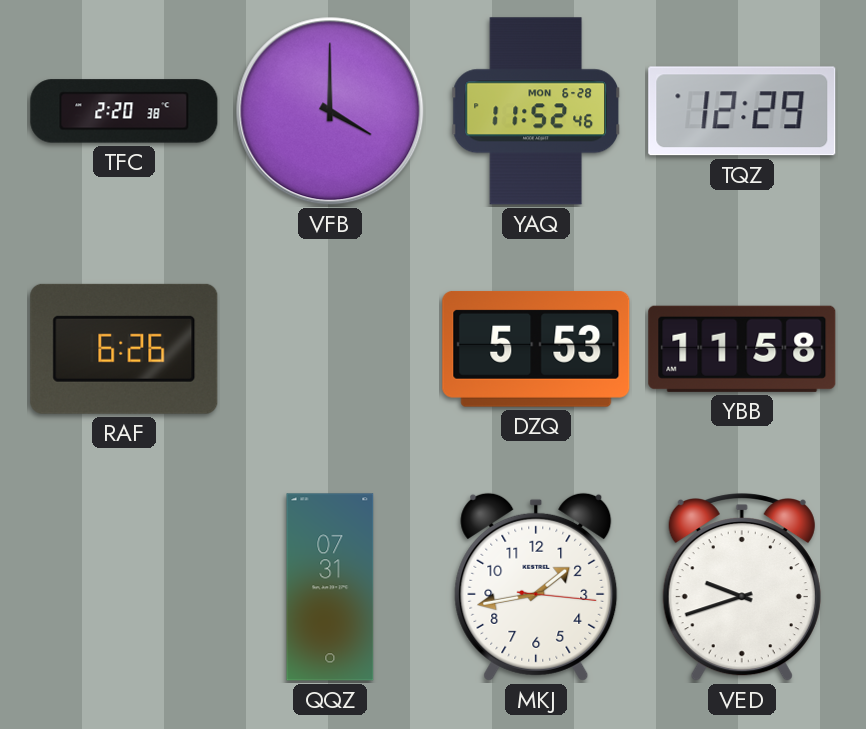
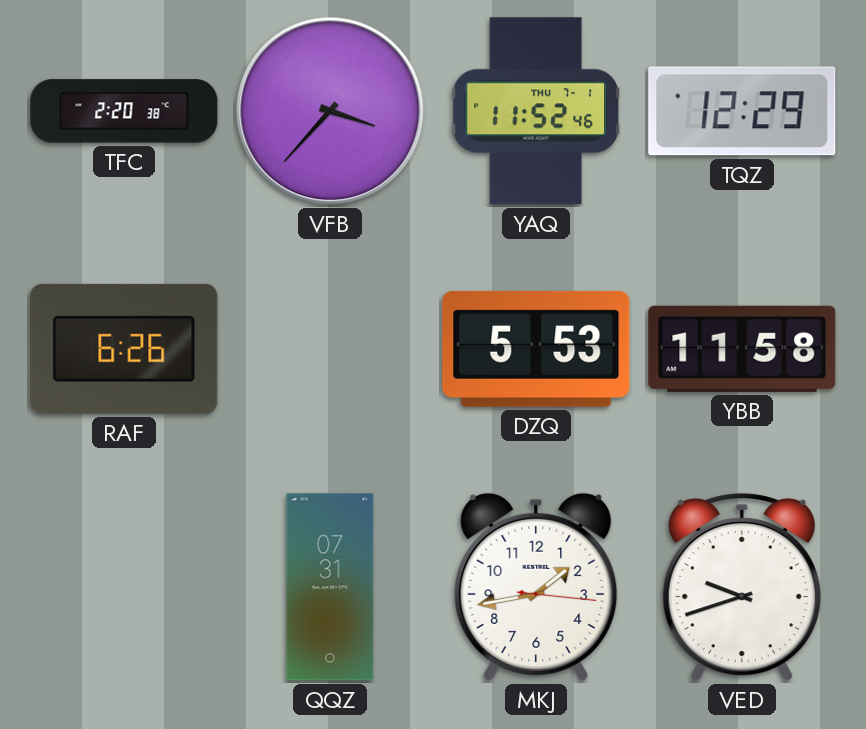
VFB: 4:00 -> 3:37
YAQ date: MON 6-28 -> THU 7-1
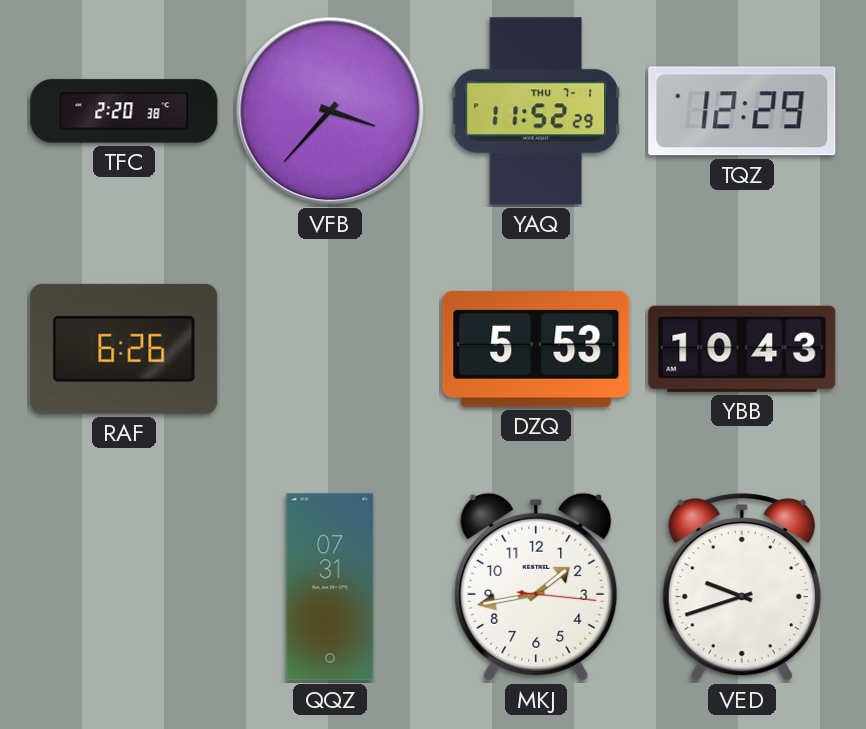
YAQ: 11:52:46 -> 11:52:29
YBB: 11:58 -> 10:43
